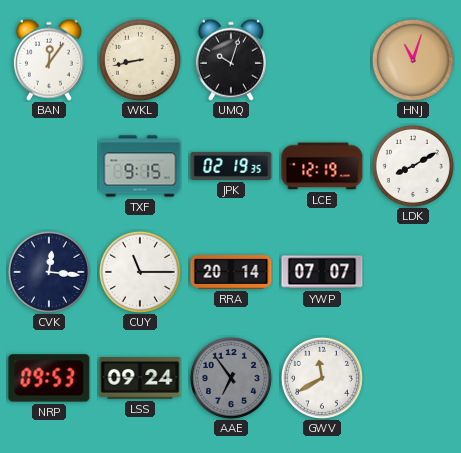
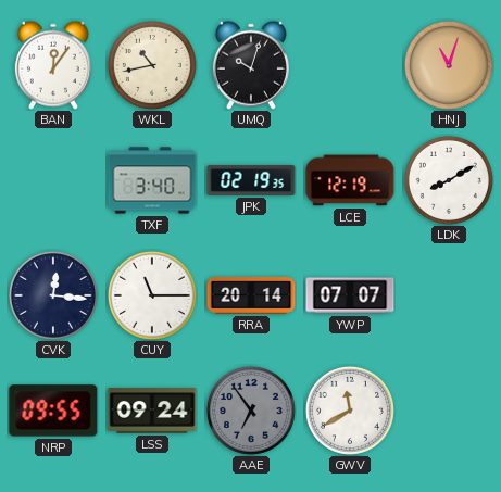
WKL: 8:43 -> 10:43
TXF: 9:15 -> 3:40
NRP: 09:53 -> 09:55
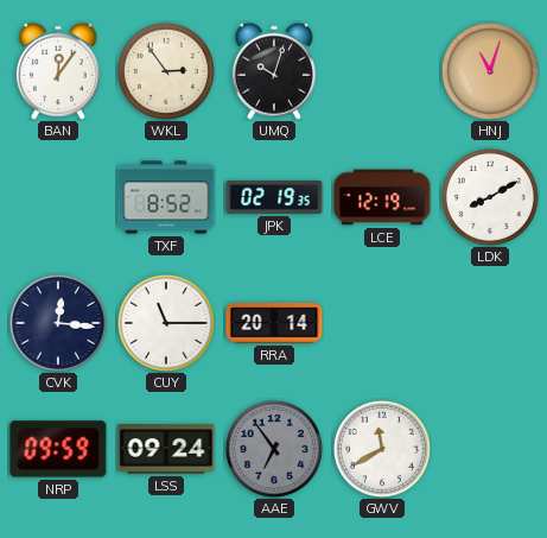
WKL: 10:43 -> 2:54
TXF: 3:40 -> 8:52
YWP: 07:07 -> none
NRP: 09:55 -> 09:59
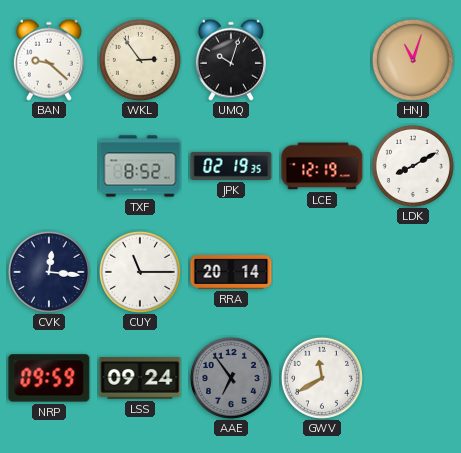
BAN: 12:06 -> 9:22
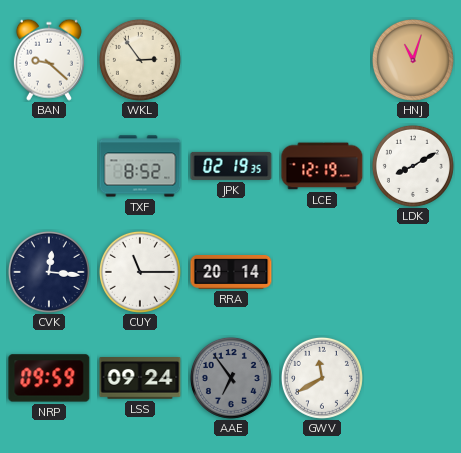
UMQ: 10:03 -> none
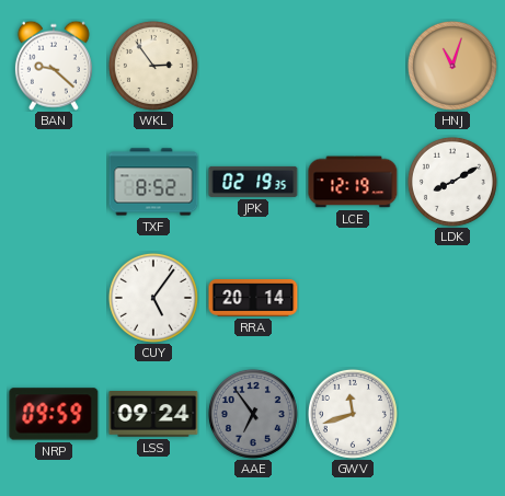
CVK: 12:16 -> none
CUY: 11:15 -> 5:06
GWV: 11:40 -> 11:42
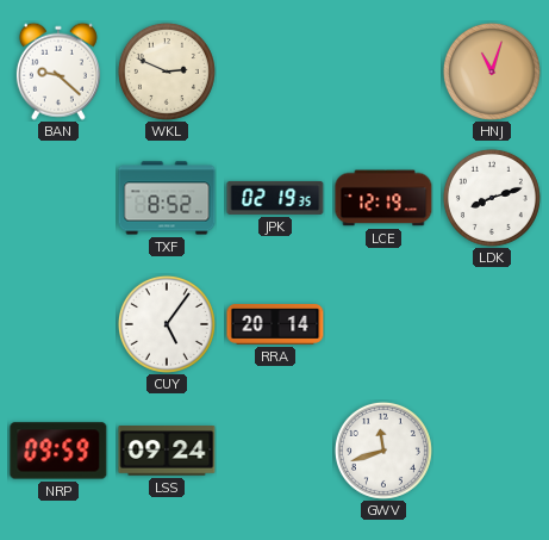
WKL: 2:54 -> 2:49
LDK: 8:10 -> 8:12
AAE: 6:54 -> none
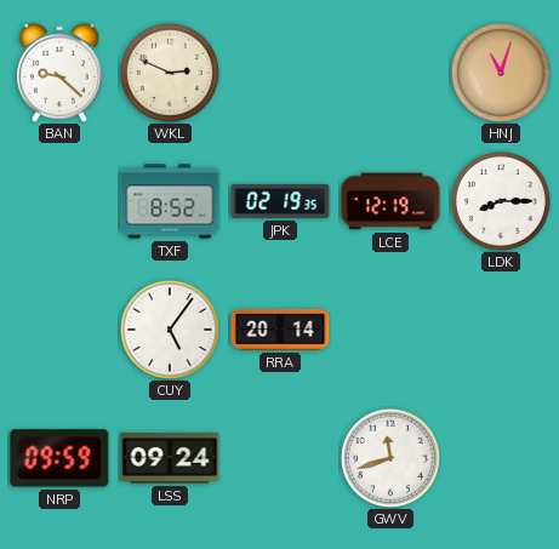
LDK: 8:12 -> 8:15
